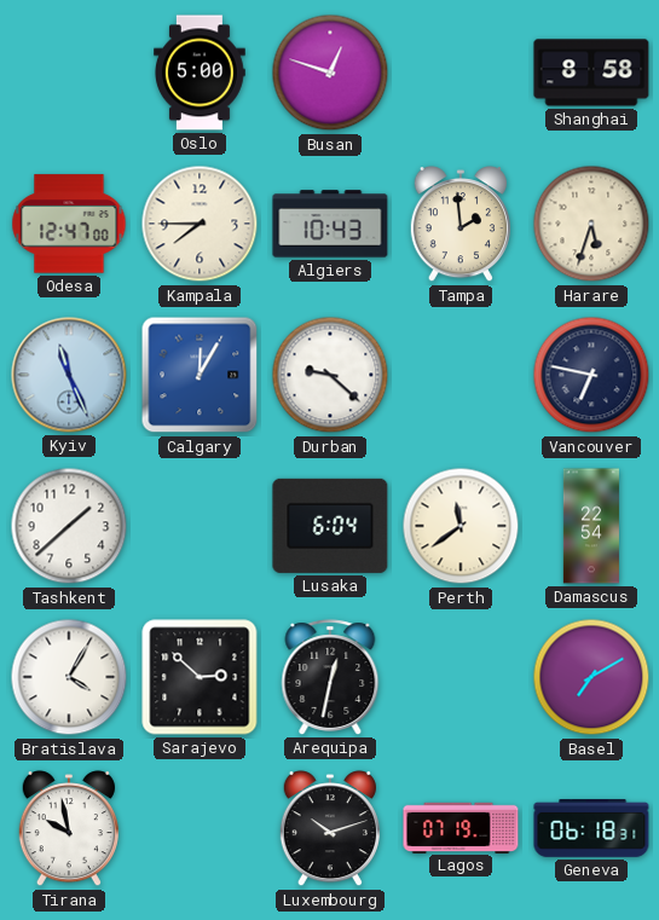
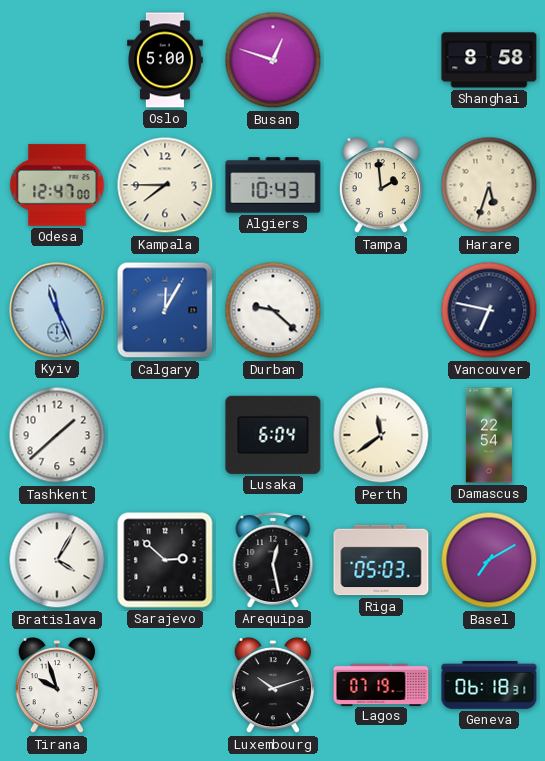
Arequipa: 12:32 -> 12:28
Riga: none -> 05:03
Tirana: 9:58 -> 9:57
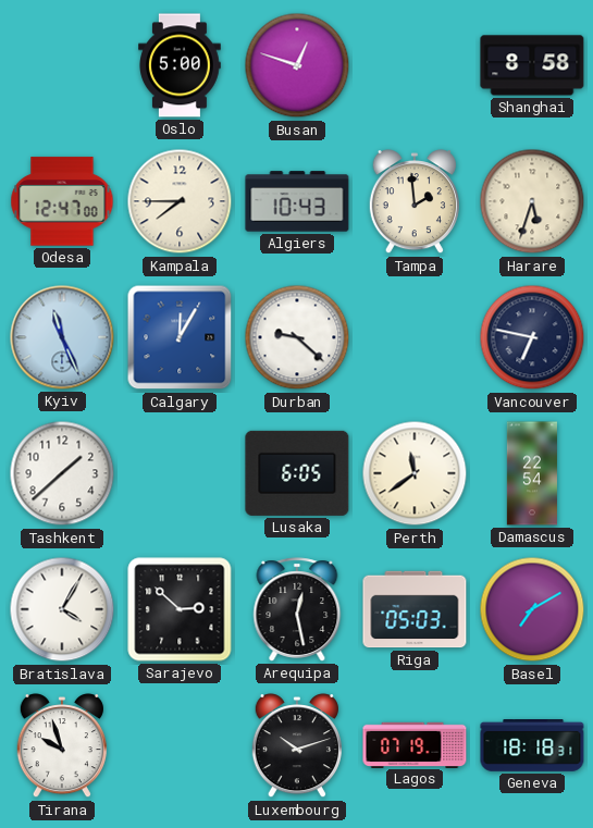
Lusaka: 6:04 -> 6:05
Geneva: 06:18 -> 18:18
